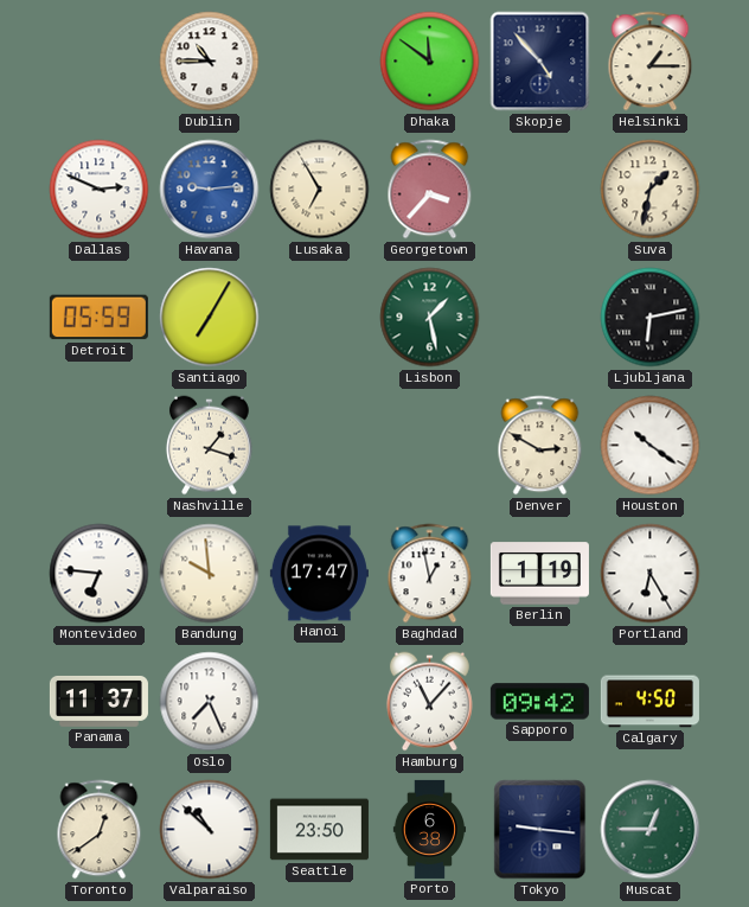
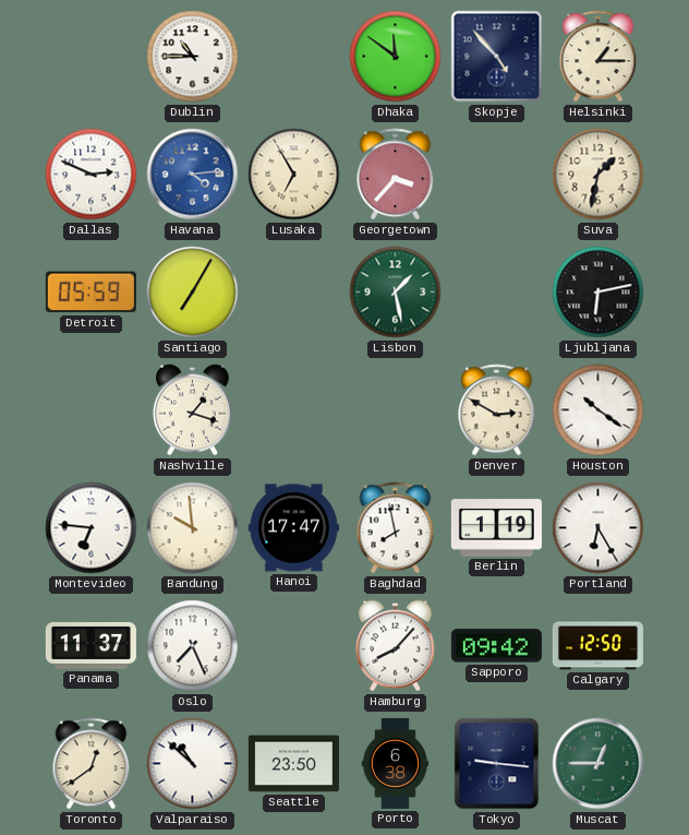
Havana: 9:14 -> 4:14
Baghdad: 12:58 -> 7:58
Hamburg: 11:07 -> 8:07
Calgary: 4:50 -> 12:50
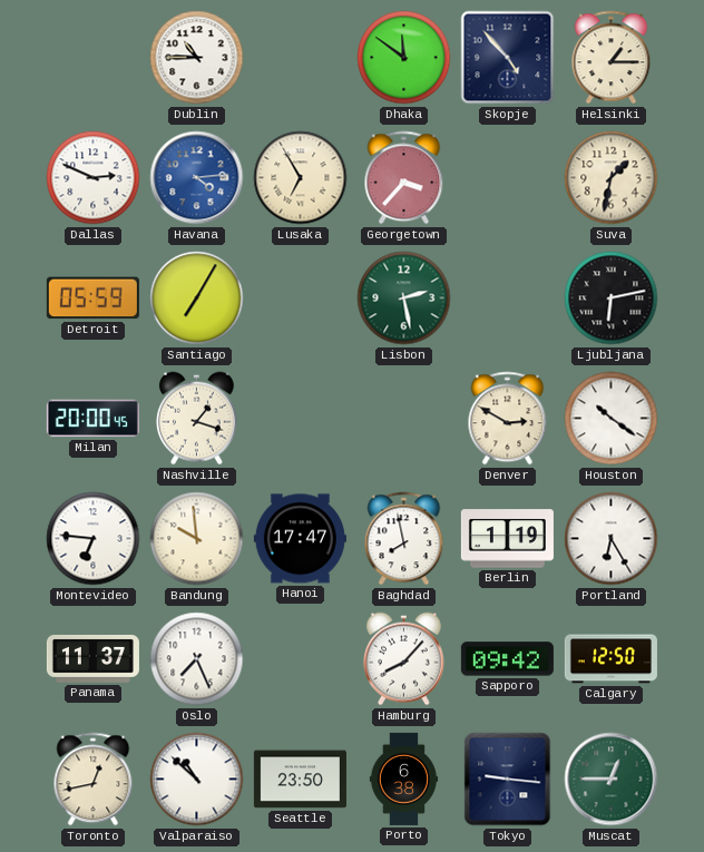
Lisbon: 1:28 -> 2:28
Milan: none -> 20:00
Toronto: 12:39 -> 12:43
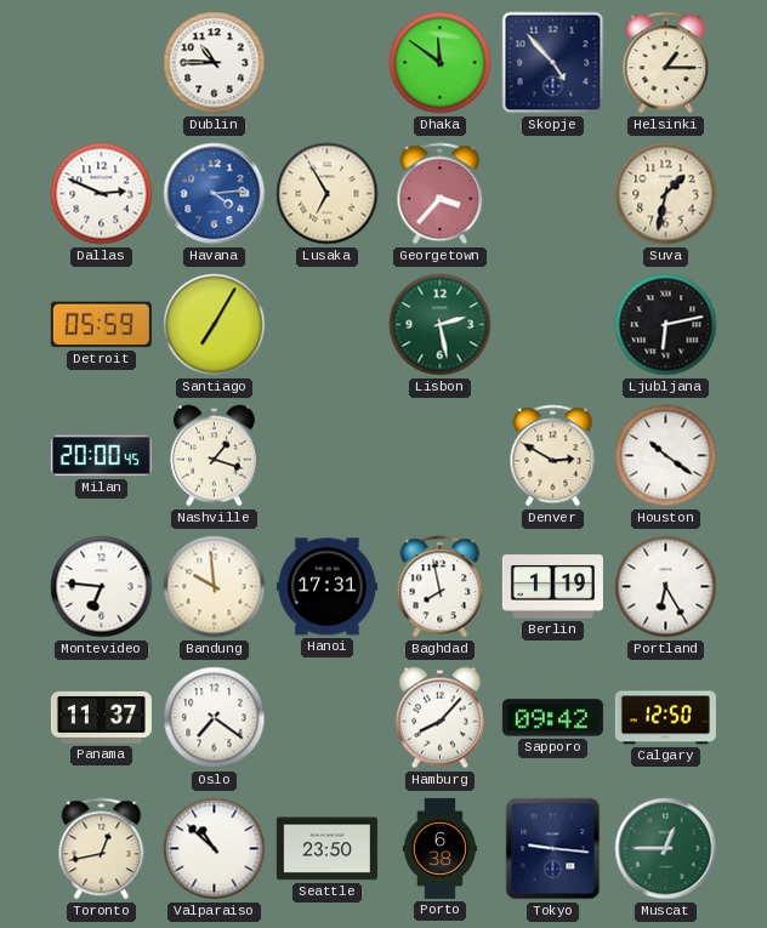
Hanoi: 17:47 -> 17:31
Oslo: 7:26 -> 7:21
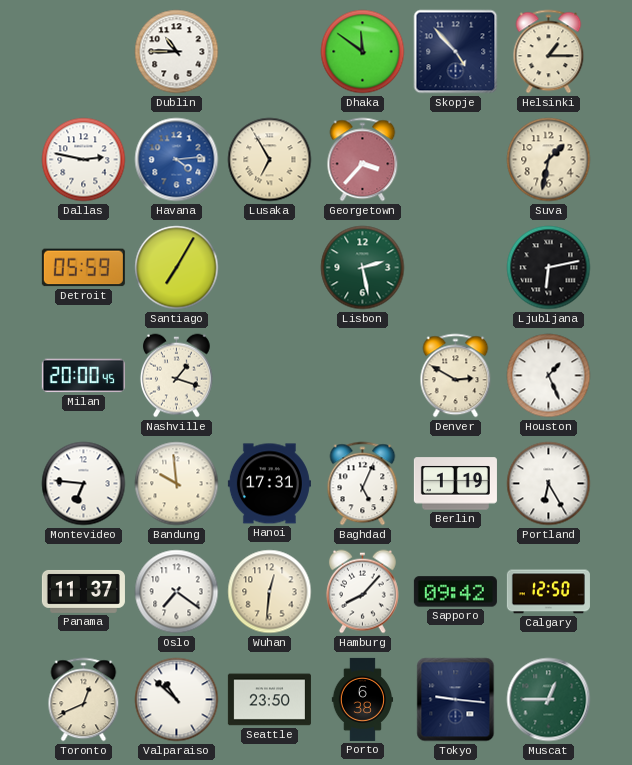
Dallas: 2:49 -> 2:47
Houston: 10:21 -> 1:26
Baghdad: 7:58 -> 5:04
Wuhan: none -> 12:31
Toronto: 12:43 -> 12:41
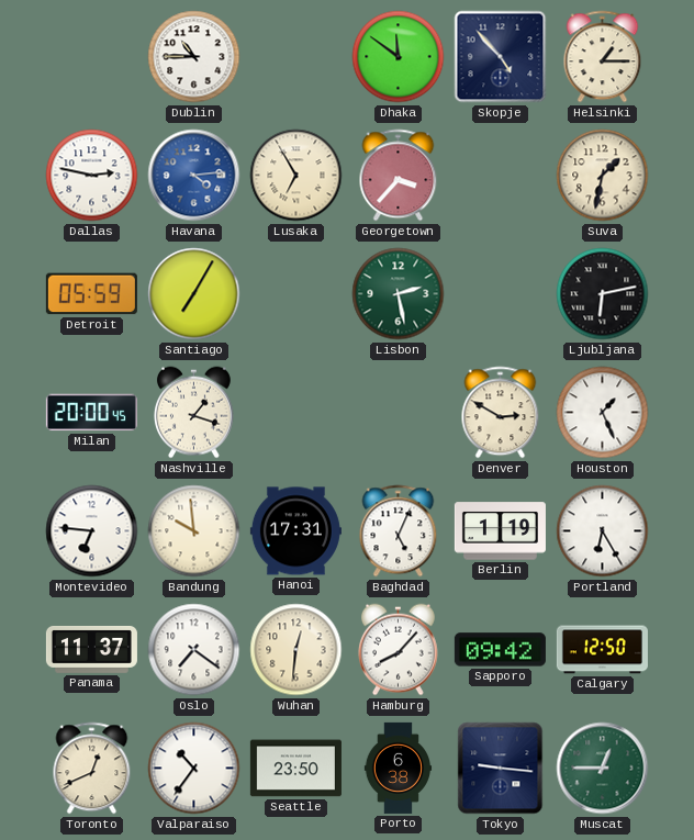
Valparaiso: 10:52 -> 10:36
